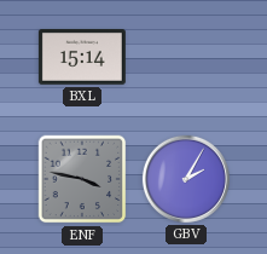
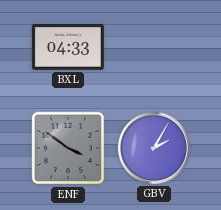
BXL: 15:14 -> 04:33
ENF: 3:47 -> 3:51
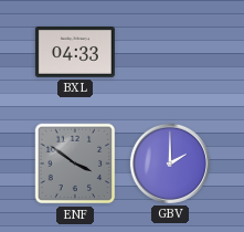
GBV: 2:05 -> 2:00
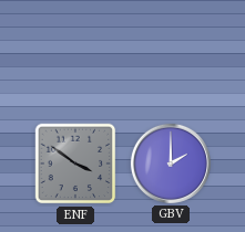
BXL: 04:33 -> none
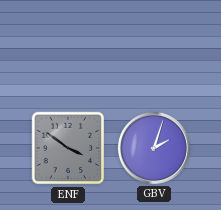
GBV: 2:00 -> 2:03
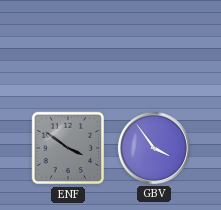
GBV: 2:03 -> 3:54
